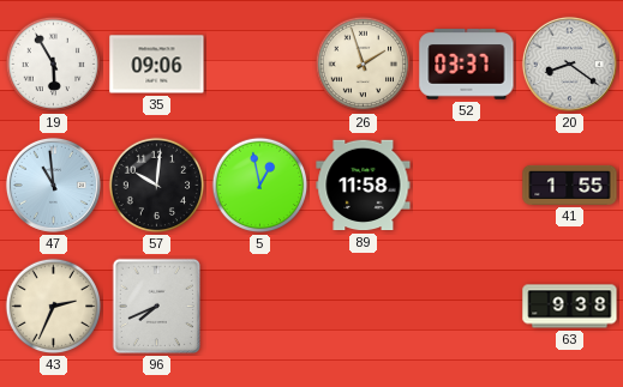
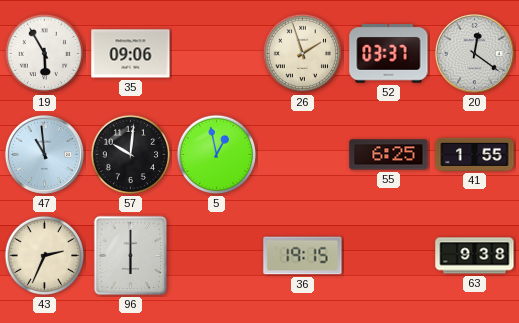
20: 8:21 -> 12:21
89: 11:58 -> none
55: none -> 6:25
96: 7:41 -> 6:00
36: none -> 19:15
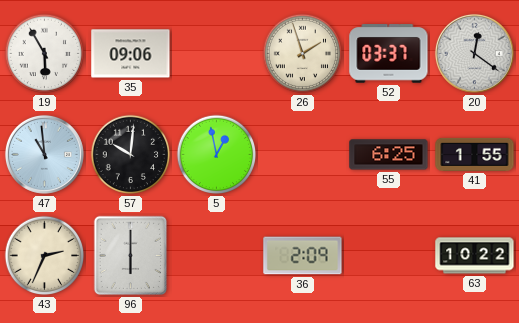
36: 19:15 -> 2:09
63: 9:38 -> 10:22
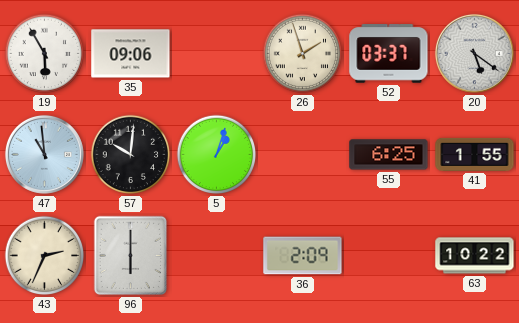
20: 12:21 -> 5:21
5: 12:58 -> 1:03
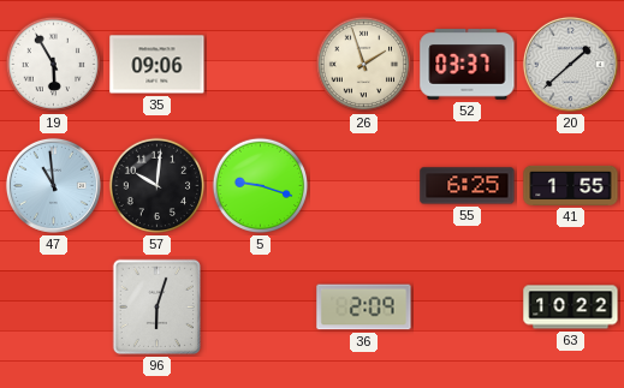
20: 5:21 -> 1:38
5: 1:03 -> 9:18
43: 2:34 -> none
96: 6:00 -> 6:03
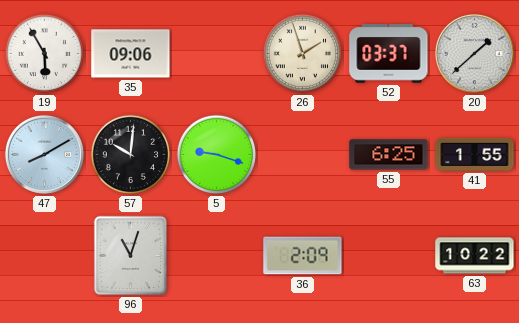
47: 10:59 -> 8:10
96: 6:03 -> 11:03
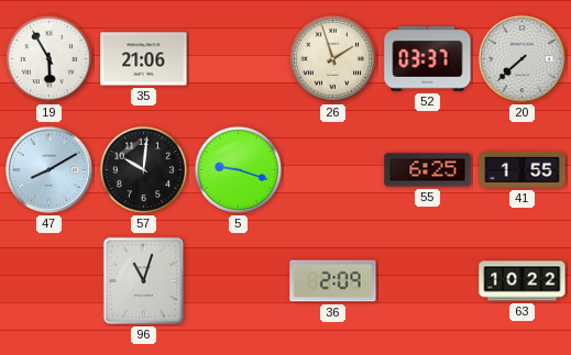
35: 09:06 -> 21:06
20: 1:38 -> 7:38
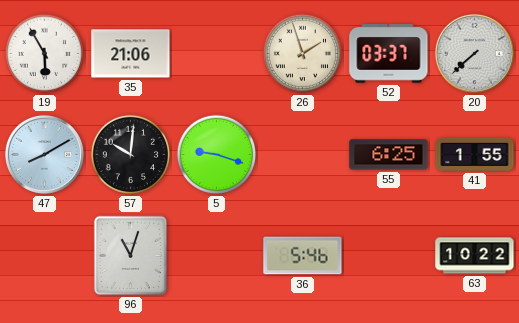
36: 2:09 -> 5:46
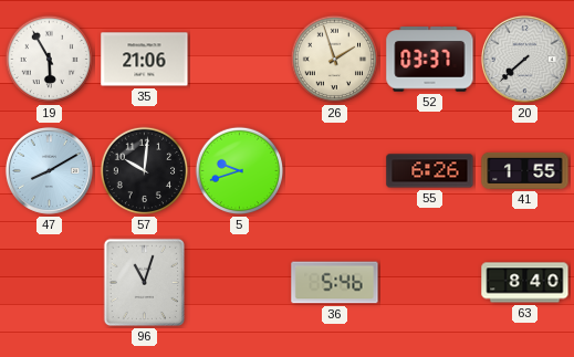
5: 9:18 -> 9:42
55: 6:25 -> 6:26
63: 10:22 -> 8:40
